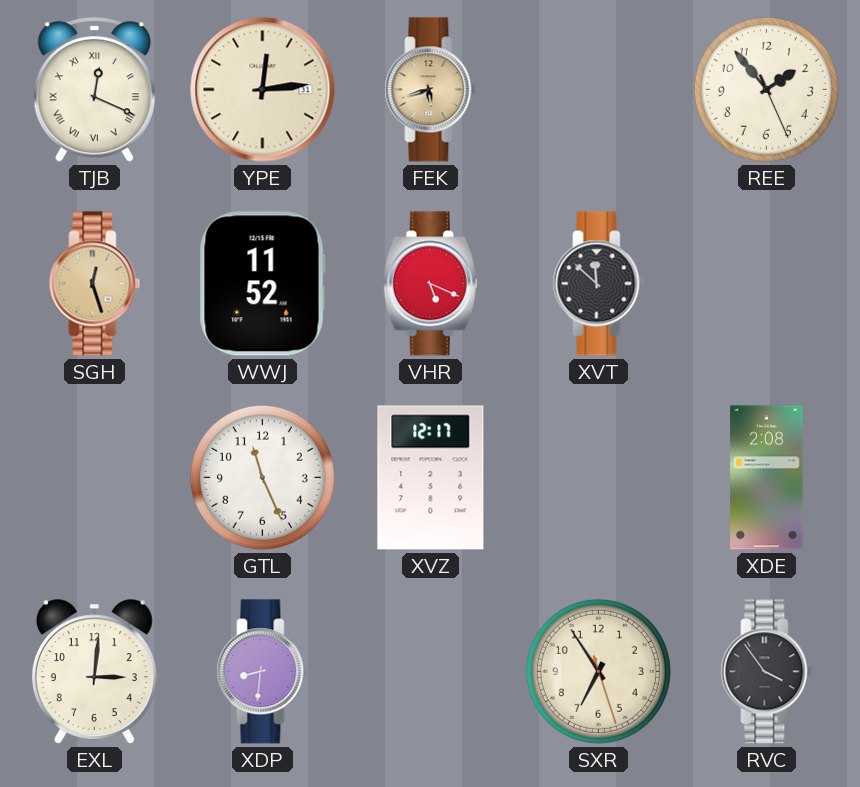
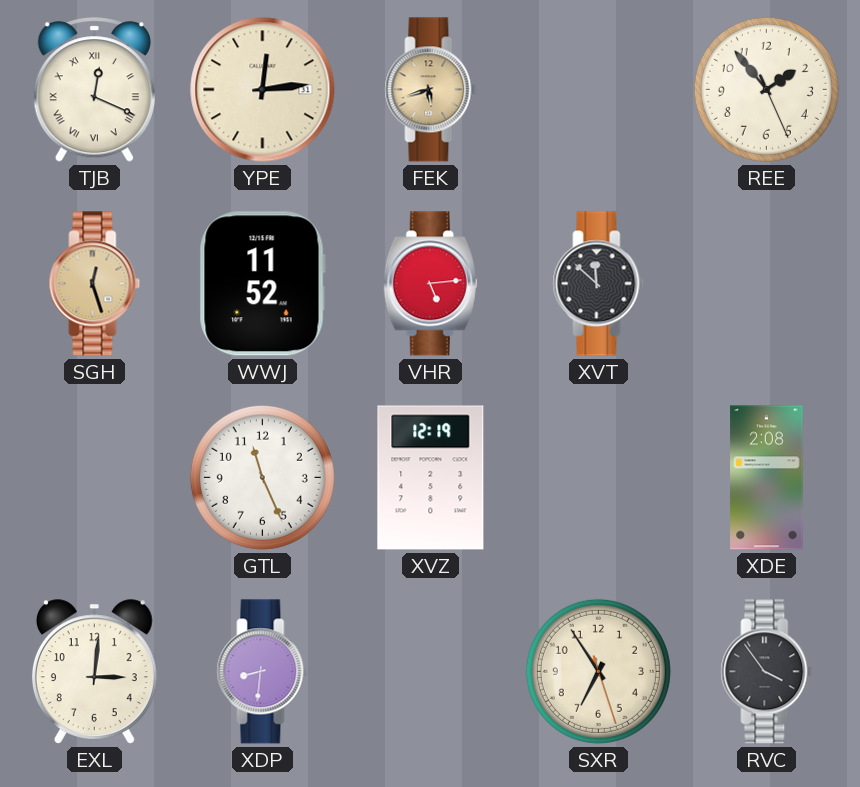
VHR: 5:19 -> 5:14
XVZ: 12:17 -> 12:19
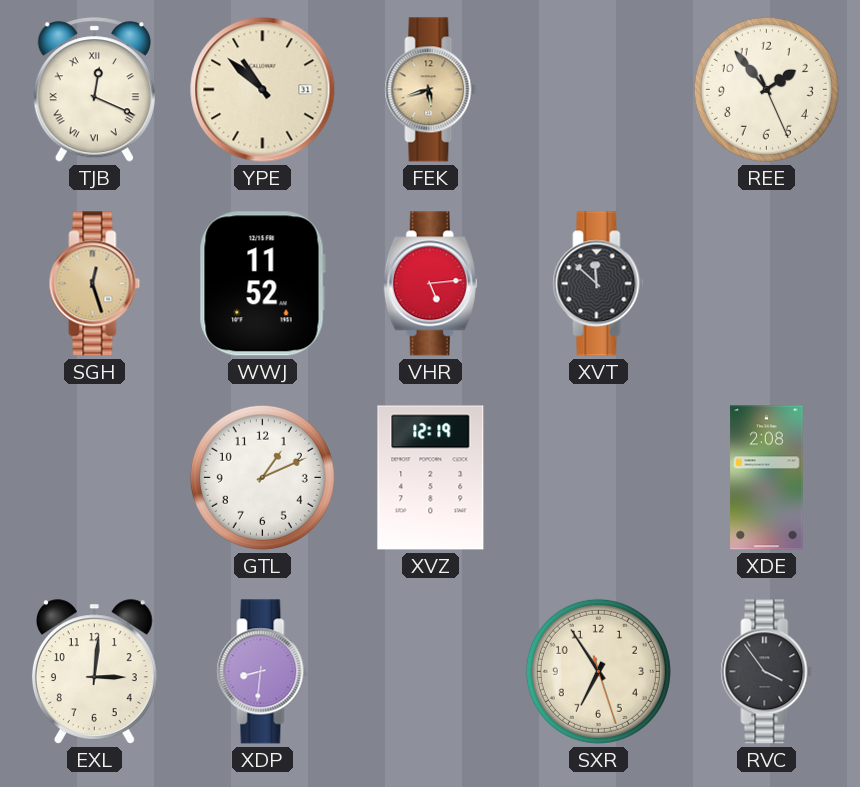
YPE: 12:14 -> 10:52
GTL: 11:26 -> 1:11
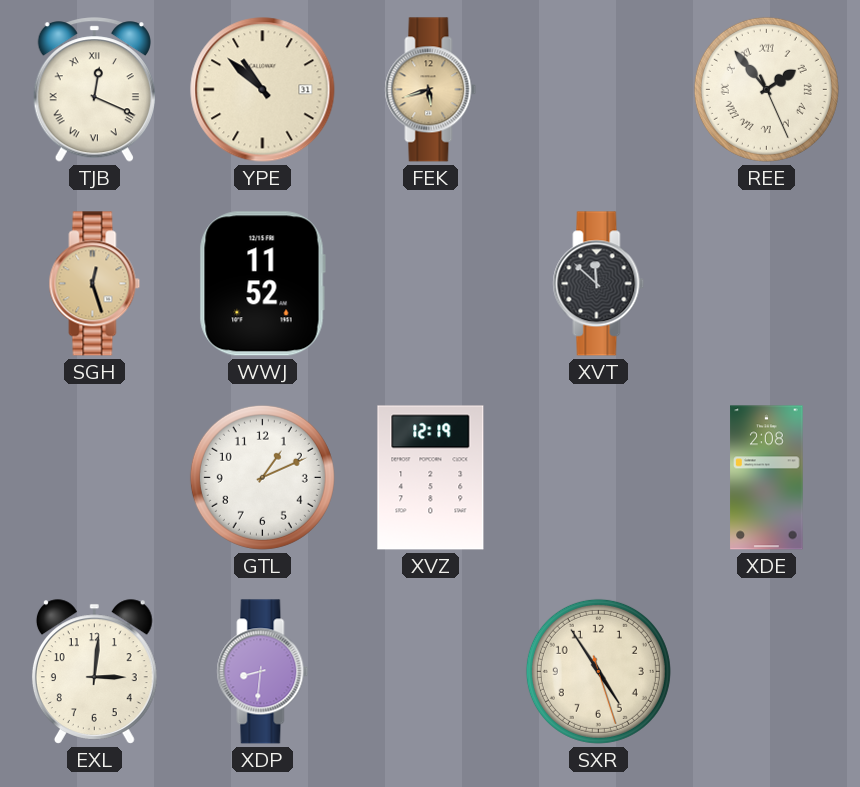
REE numerals: Arabic -> Roman
VHR: 5:14 -> none
SXR: 6:54 -> 4:54
RVC: 3:54 -> none
